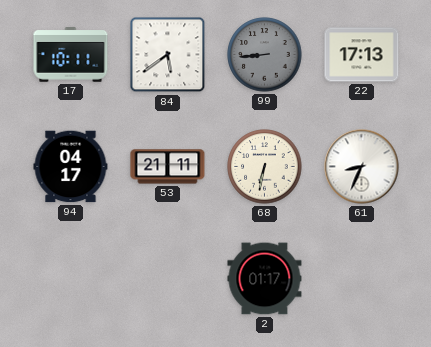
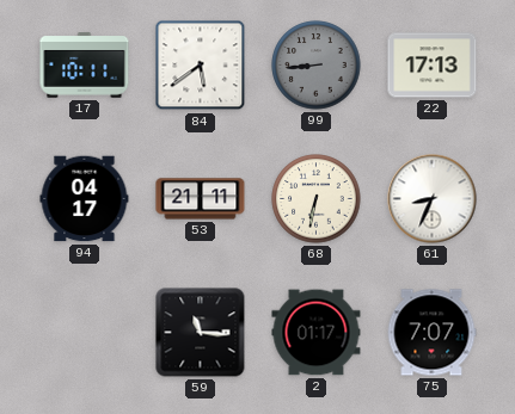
59: none -> 11:16
75: none -> 7:07
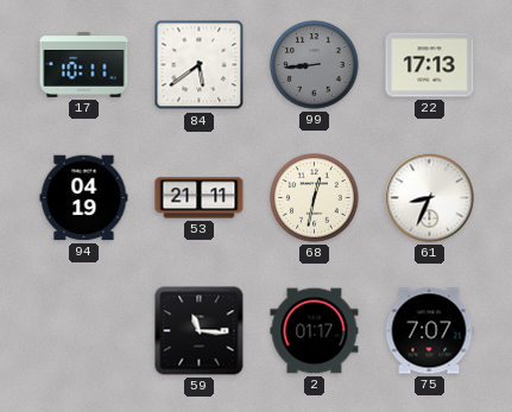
94: 04:17 -> 04:19
68: 6:32 -> 12:32
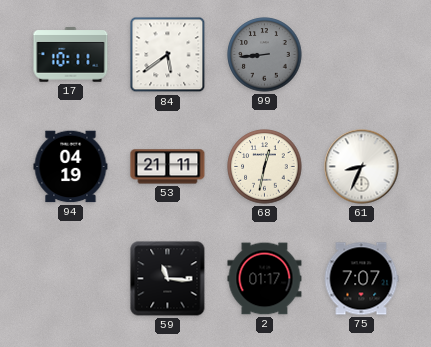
22: 17:13 -> none
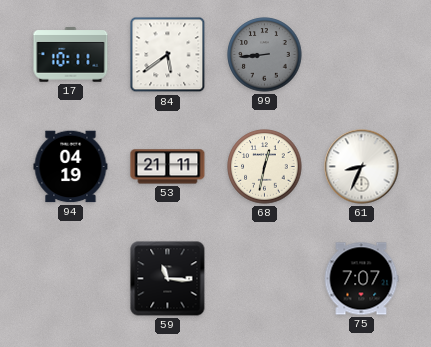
2: 01:17 -> none
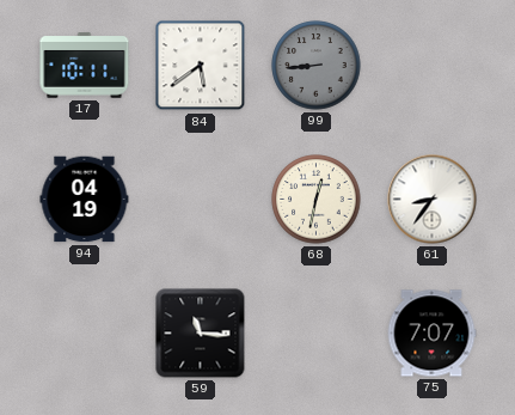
53: 21:11 -> none
61: 8:34 -> 8:36
